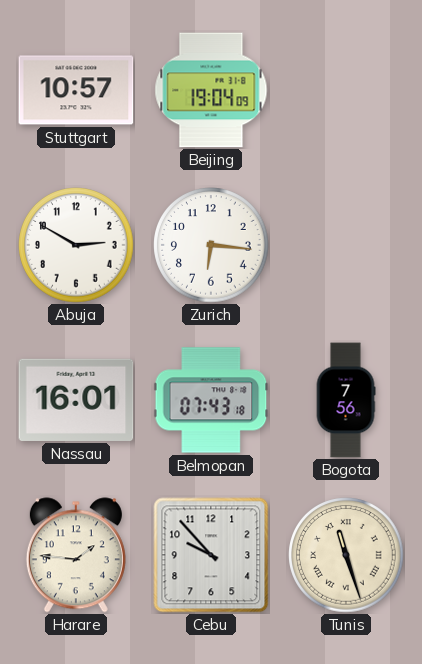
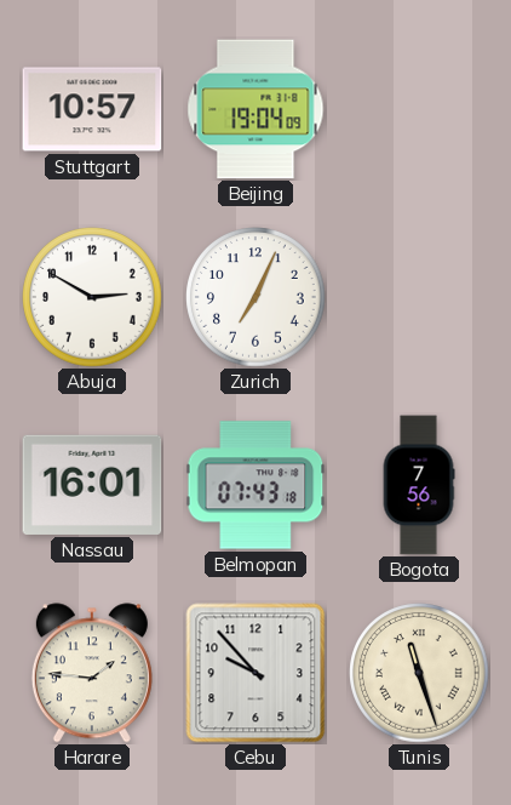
Zurich: 6:16 -> 7:04
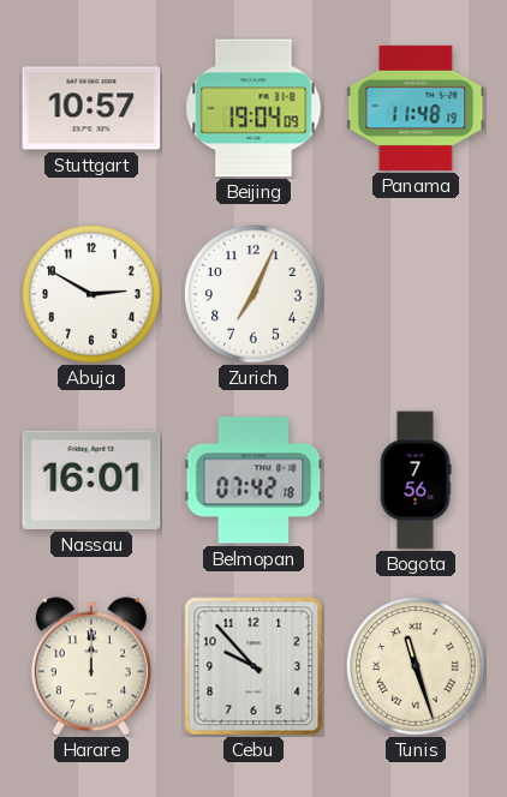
Panama: none -> 11:48
Belmopan: 07:43 -> 07:42
Harare: 1:46 -> 12:00
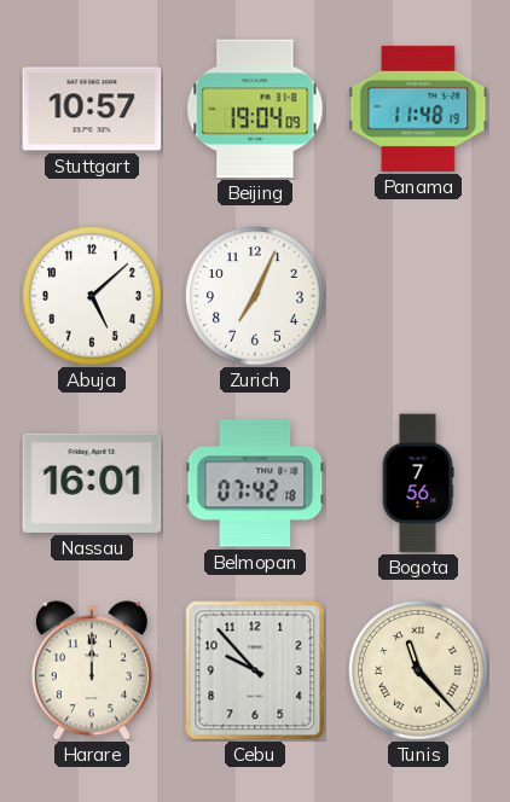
Abuja: 2:50 -> 5:08
Tunis: 11:27 -> 11:23
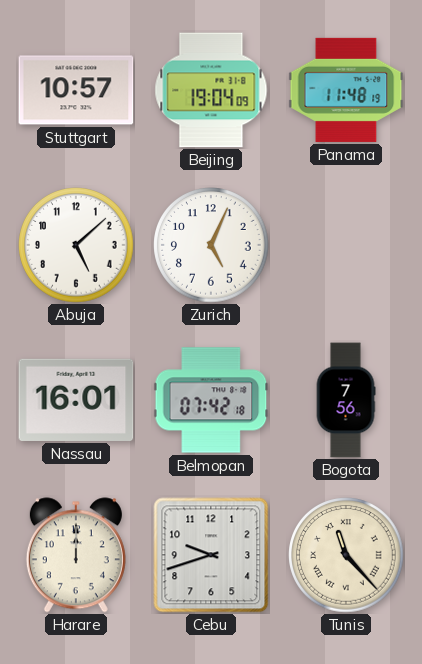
Zurich: 7:04 -> 5:04
Cebu: 9:53 -> 9:42
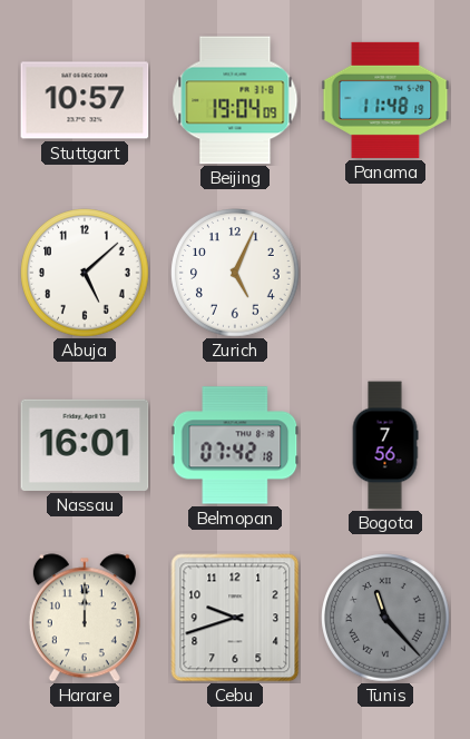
Tunis dial: cream -> grey
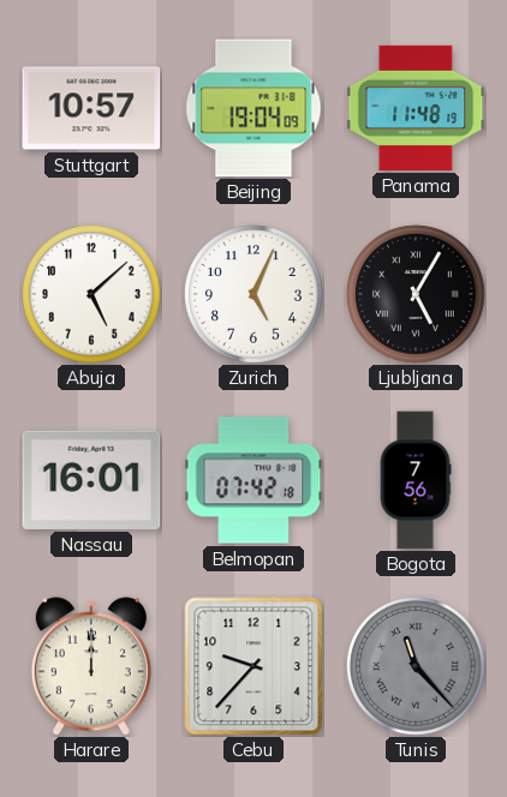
Ljubljana: none -> 5:05
Cebu: 9:42 -> 9:37
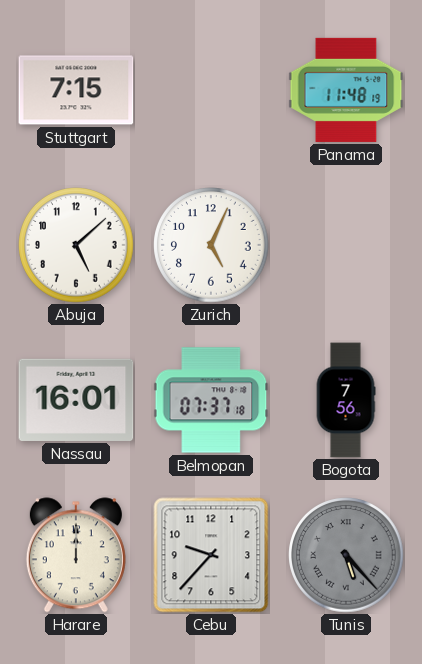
Stuttgart: 10:57 -> 7:15
Beijing: 19:04 -> none
Ljubljana: 5:05 -> none
Belmopan: 07:42 -> 07:37
Tunis: 11:23 -> 5:23
